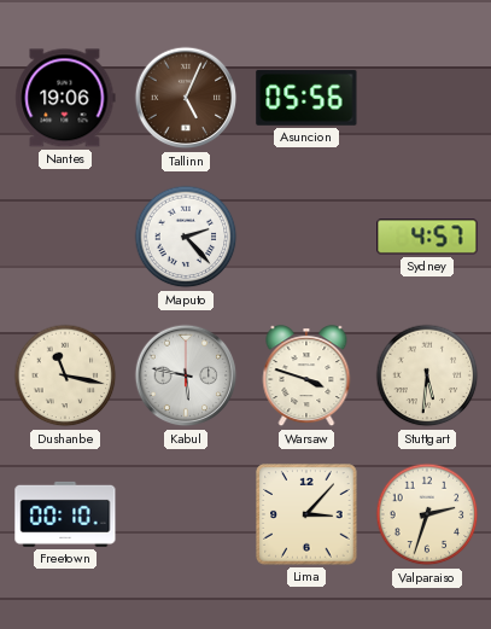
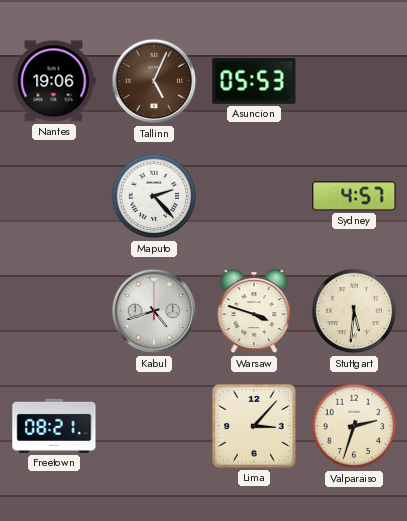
Asuncion: 05:56 -> 05:53
Dushanbe: 11:17 -> none
Kabul: 5:47 -> 4:42
Freetown: 00:10 -> 08:21
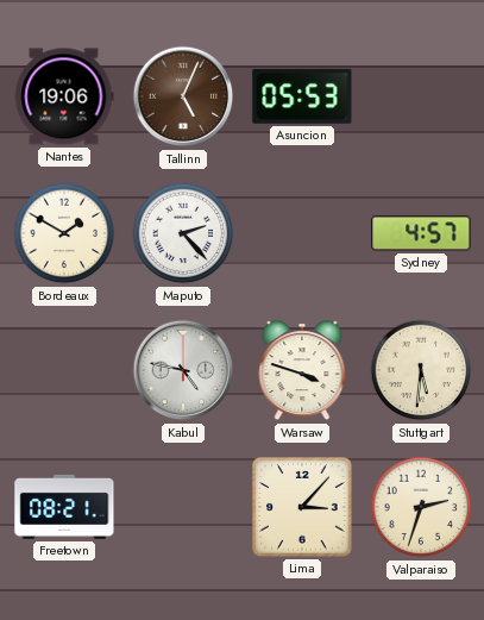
Bordeaux: none -> 1:50
Kabul: 4:42 -> 4:47
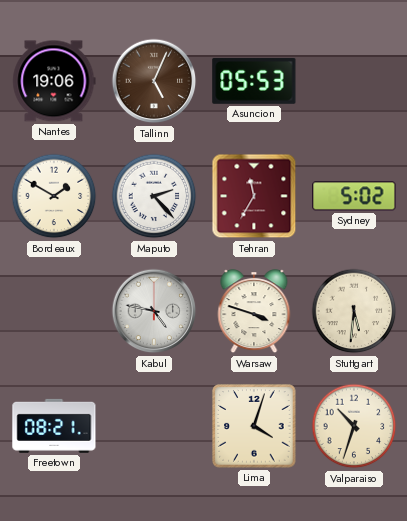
Tehran: none -> 11:35
Sydney: 4:57 -> 5:02
Lima: 3:07 -> 4:03
Valparaiso: 2:33 -> 10:33
